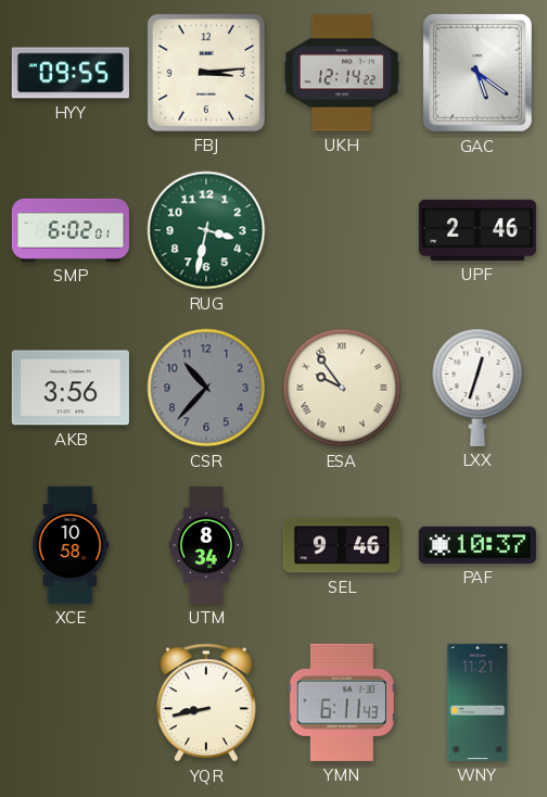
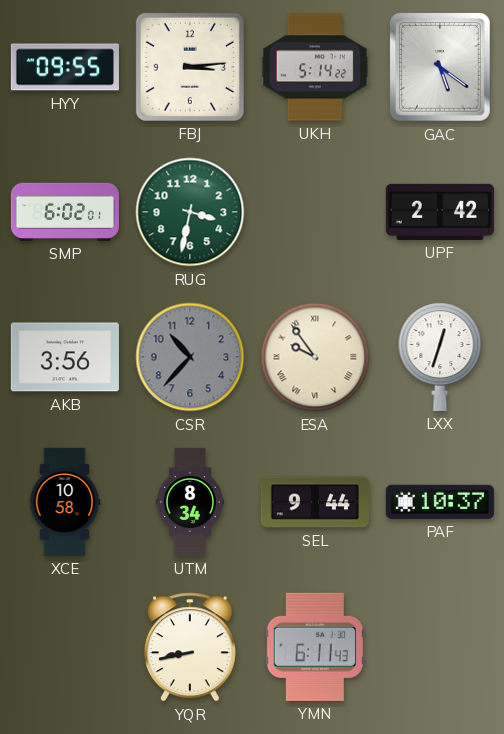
UKH: 12:14 -> 5:14
UPF: 2:46 -> 2:42
SEL: 9:46 -> 9:44
WNY: 11:21 -> none
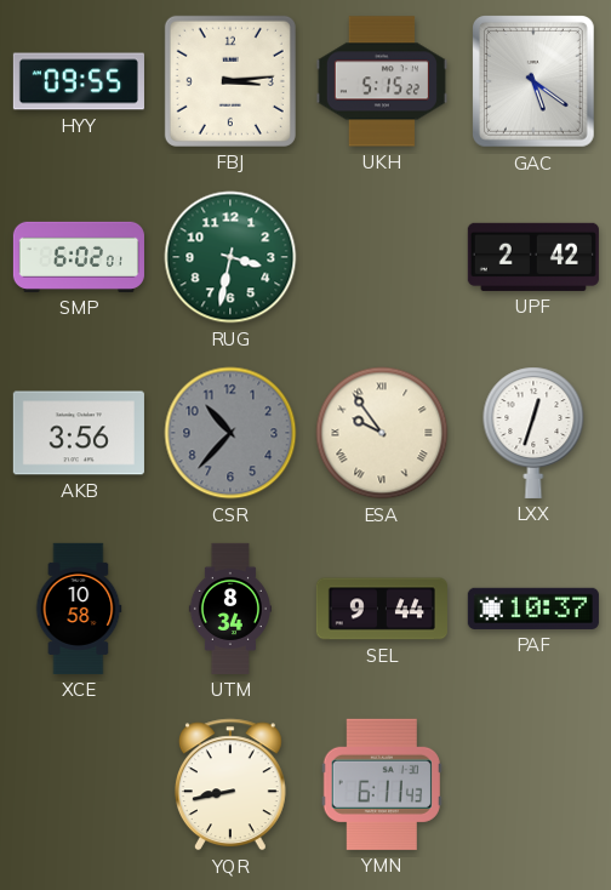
UKH: 5:14 -> 5:15
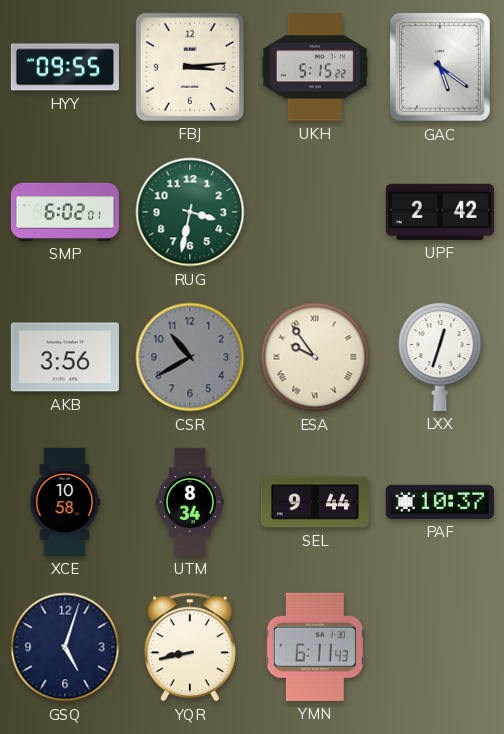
CSR: 10:37 -> 10:40
GSQ: none -> 5:03
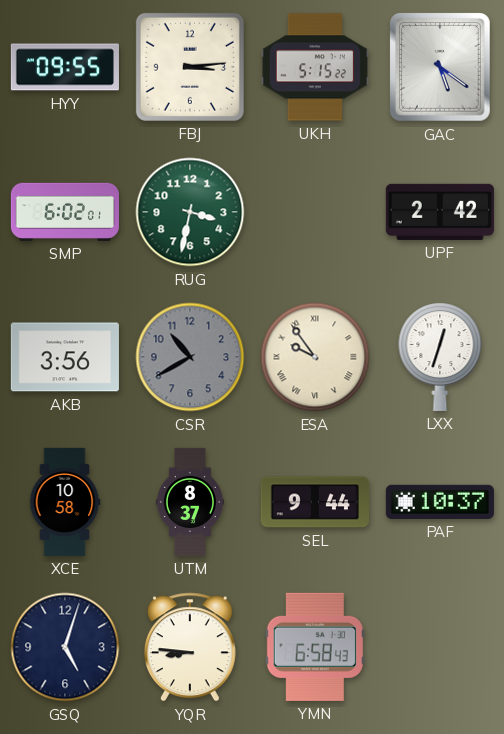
UTM: 8:34 -> 8:37
YQR: 8:43 -> 8:46
YMN: 6:11 -> 6:58
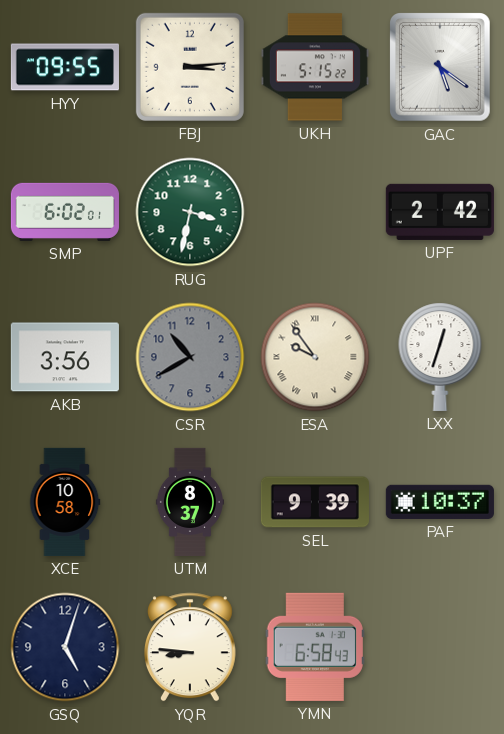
SEL: 9:44 -> 9:39
